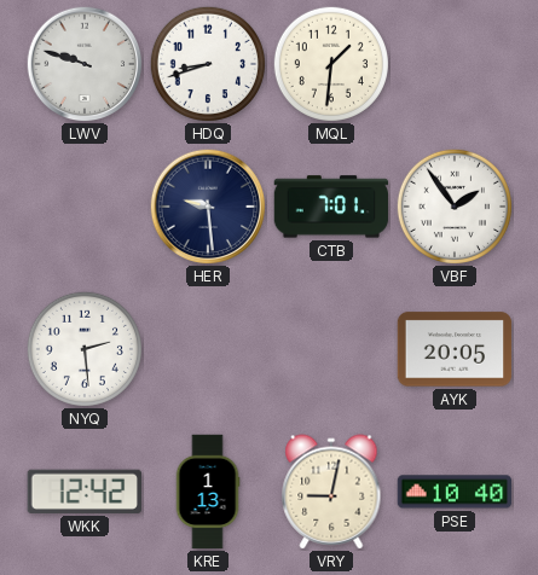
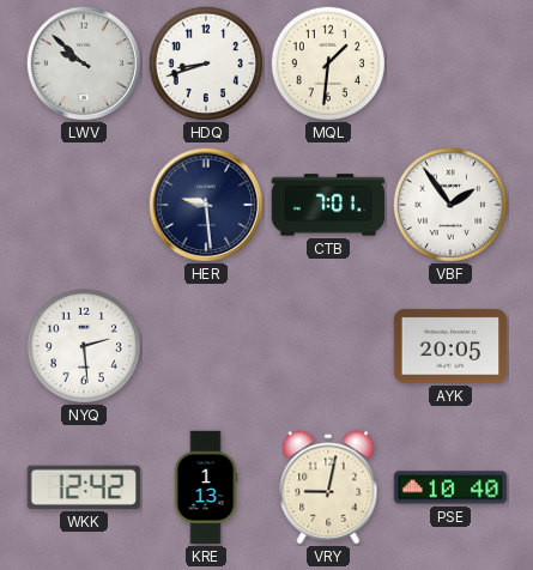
LWV: 9:48 -> 9:52
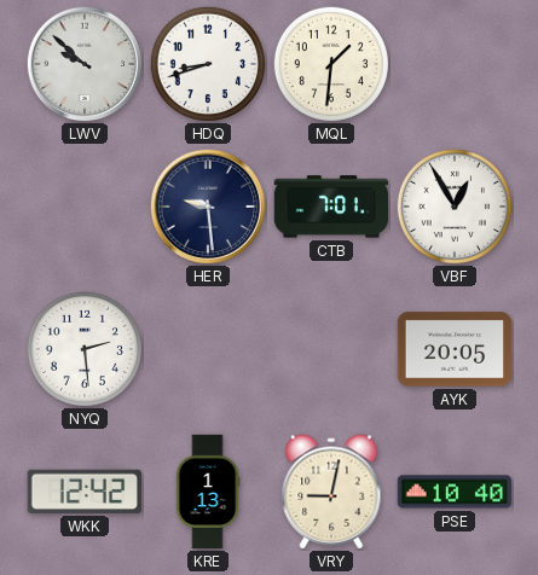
VBF: 1:54 -> 12:55
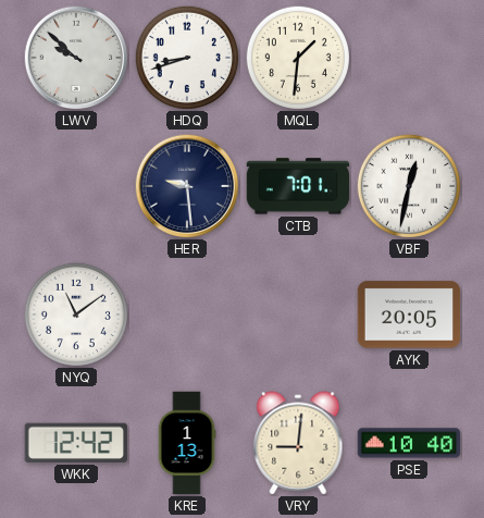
VBF: 12:55 -> 12:32
NYQ: 2:29 -> 11:09
VRY: 9:02 -> 9:01
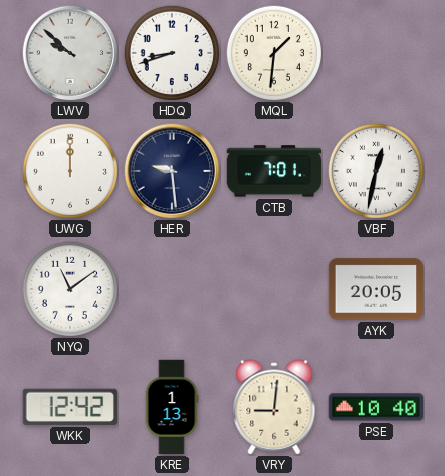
UWG: none -> 12:00
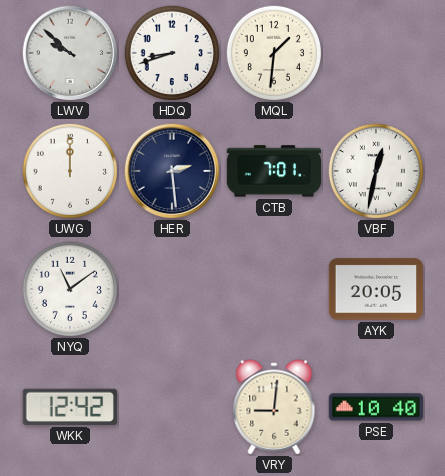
HER: 9:29 -> 2:29
KRE: 1:13 -> none
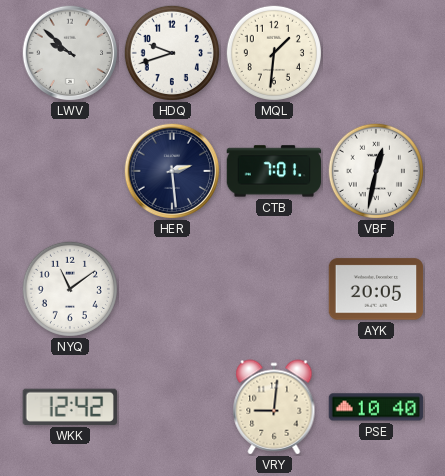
HDQ: 8:42 -> 9:42
UWG: 12:00 -> none
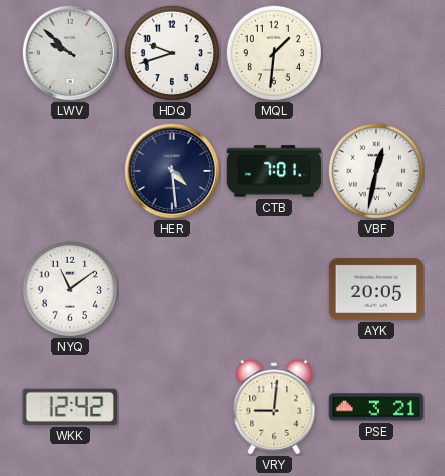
HER: 2:29 -> 4:29
PSE: 10:40 -> 3:21
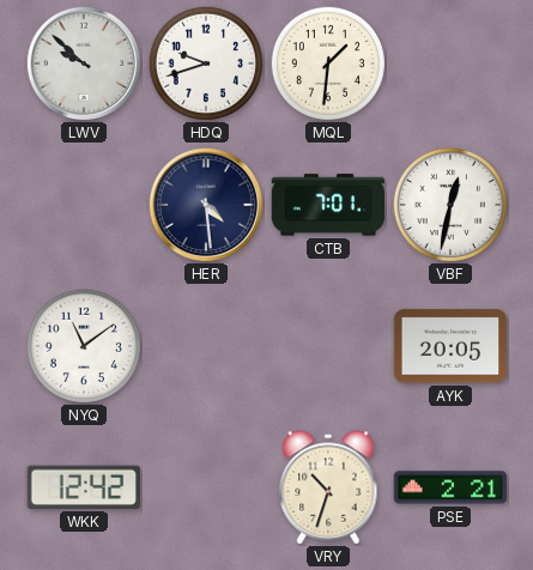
VRY: 9:01 -> 10:33
PSE: 3:21 -> 2:21
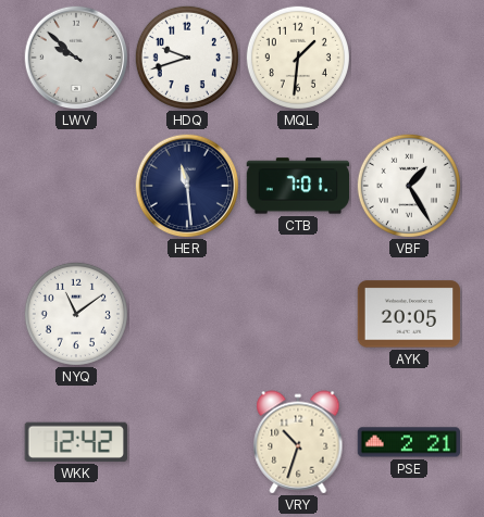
HER: 4:29 -> 11:29
VBF: 12:32 -> 1:25
